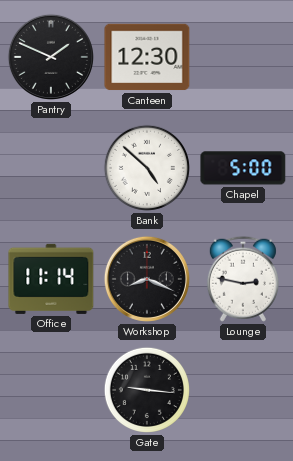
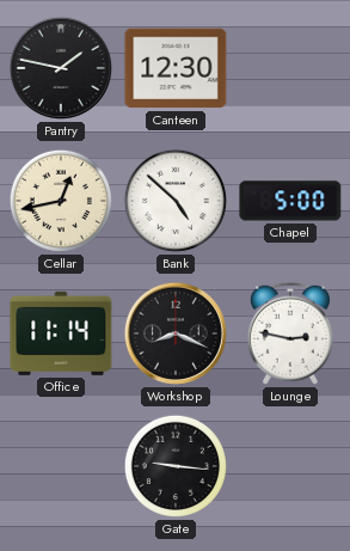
Pantry: 1:49 -> 1:47
Cellar: none -> 12:43
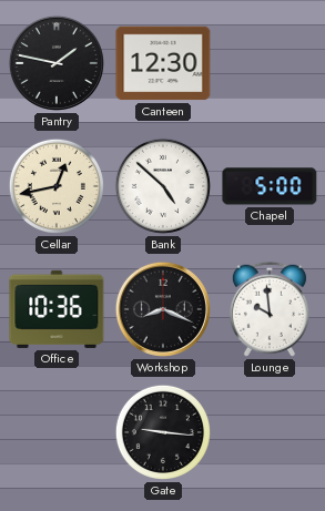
Office: 11:14 -> 10:36
Lounge: 2:47 -> 9:59
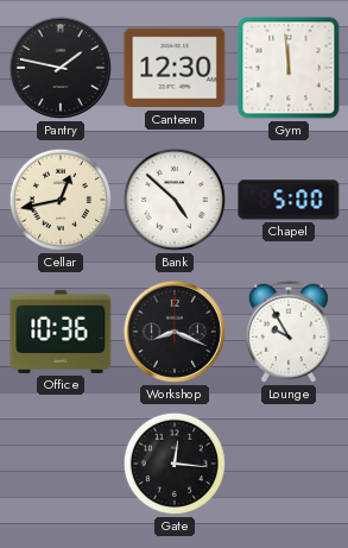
Gym: none -> 11:59
Lounge: 9:59 -> 9:55
Gate: 9:16 -> 12:16
